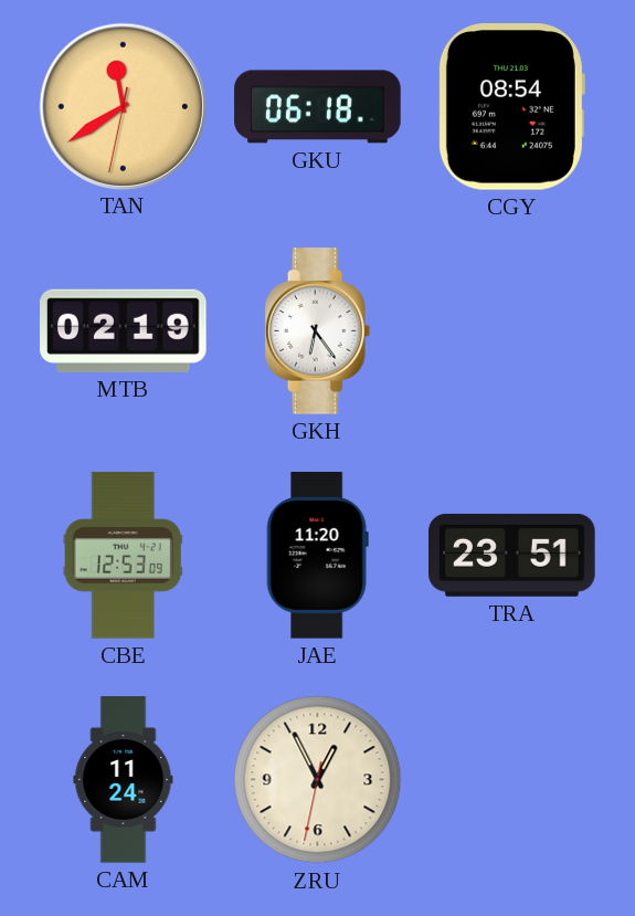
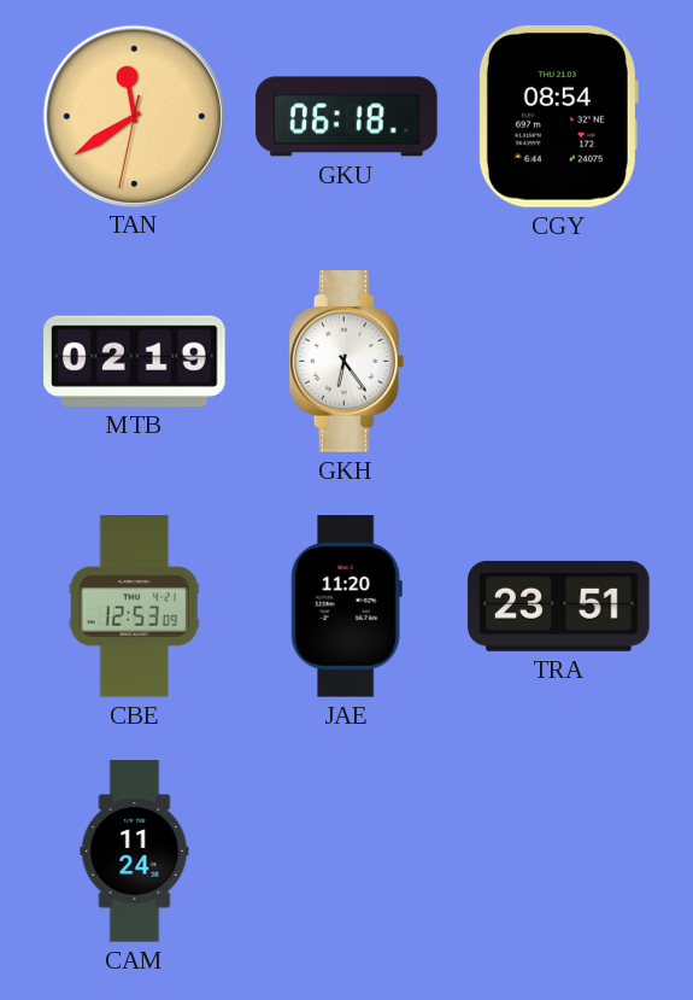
ZRU: 12:55 -> none
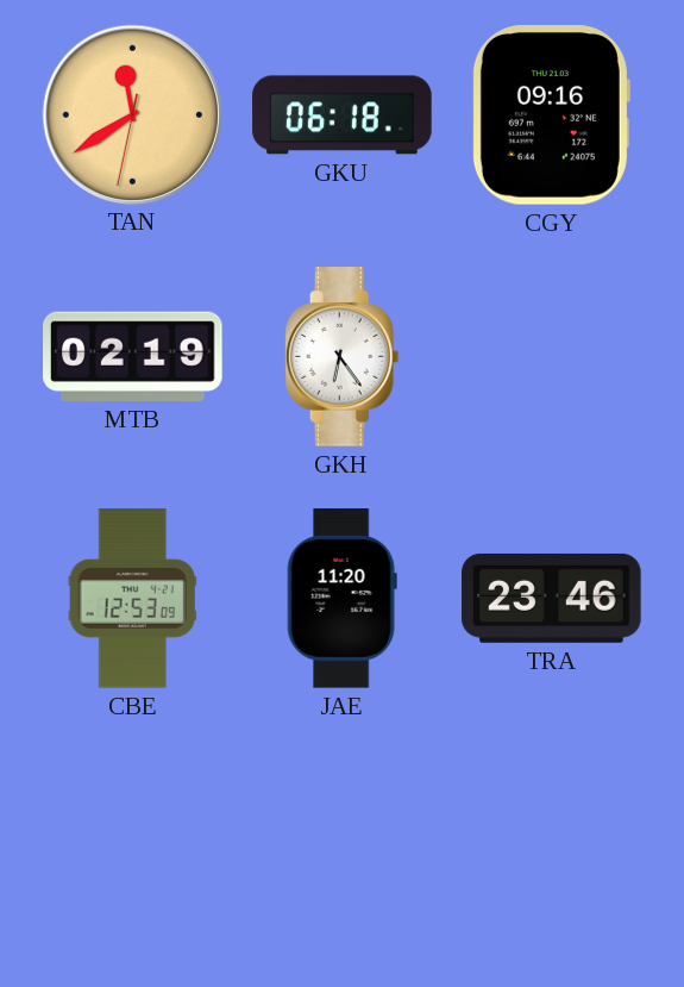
CGY: 08:54 -> 09:16
TRA: 23:51 -> 23:46
CAM: 11:24 -> none
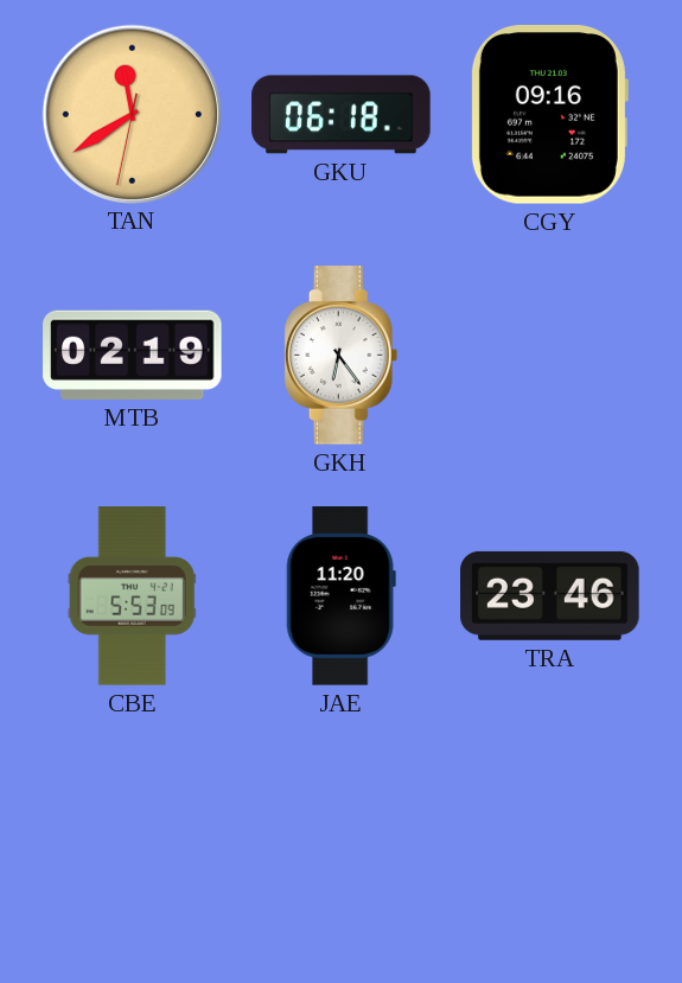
CBE: 12:53 -> 5:53
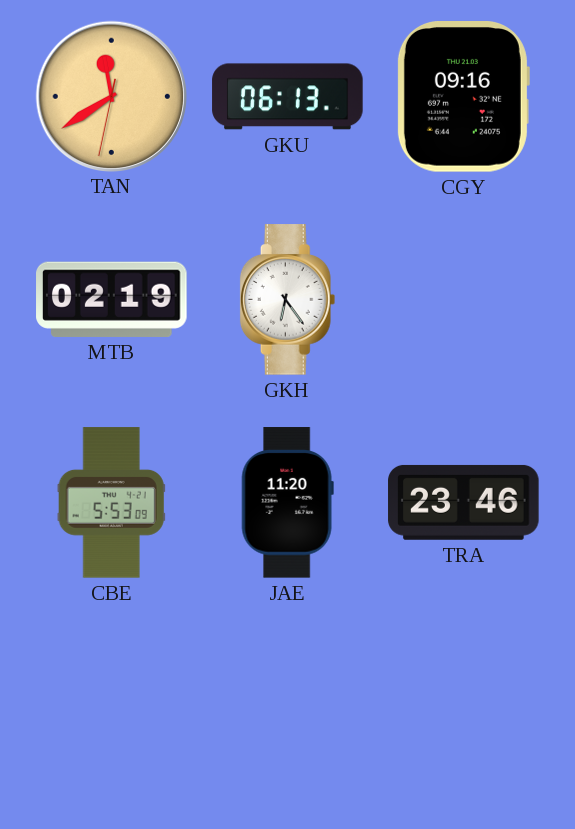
GKU: 06:18 -> 06:13
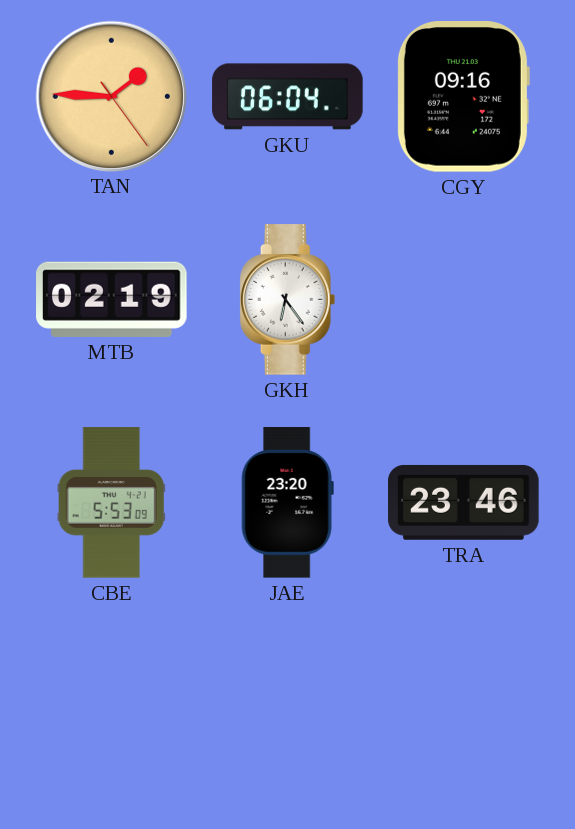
TAN: 11:39 -> 1:45
GKU: 06:13 -> 06:04
JAE: 11:20 -> 23:20
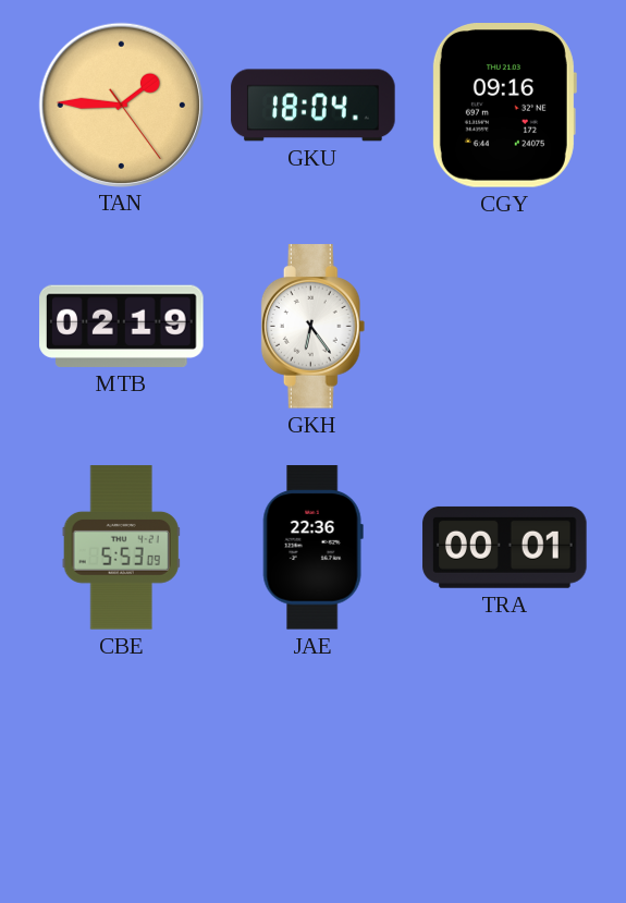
GKU: 06:04 -> 18:04
JAE: 23:20 -> 22:36
TRA: 23:46 -> 00:01
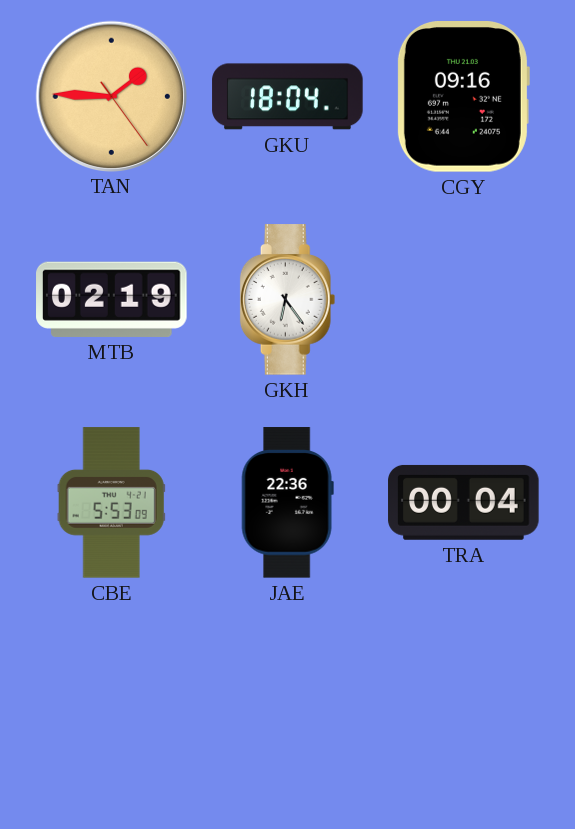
TRA: 00:01 -> 00:04
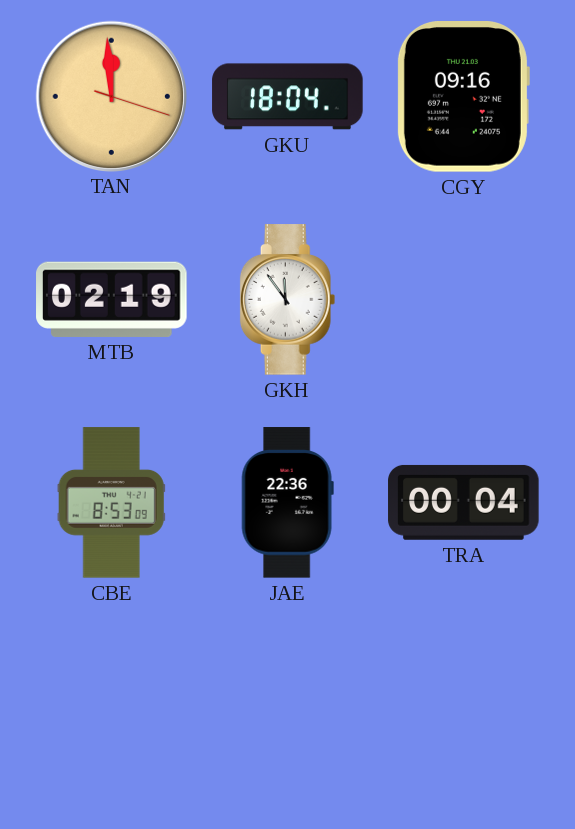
TAN: 1:45 -> 11:59
GKH: 6:24 -> 11:54
CBE: 5:53 -> 8:53
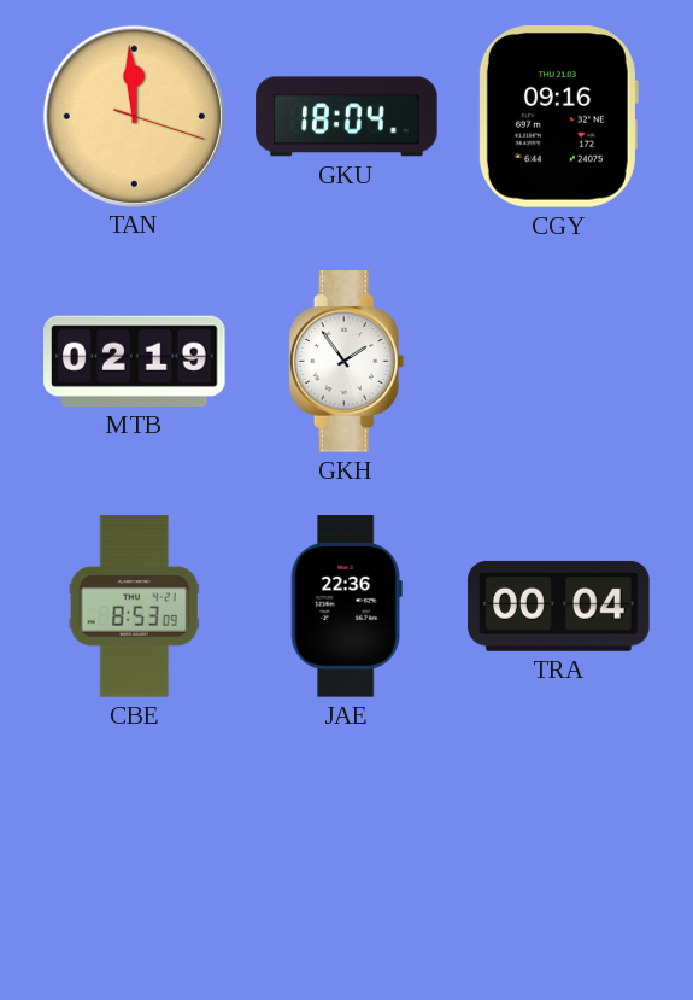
GKH: 11:54 -> 1:54
